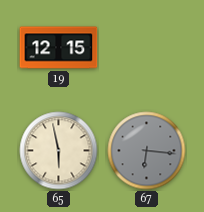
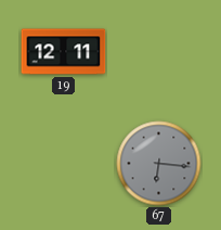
19: 12:15 -> 12:11
65: 5:58 -> none
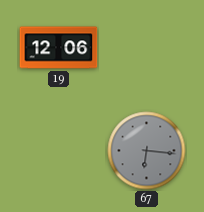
19: 12:11 -> 12:06
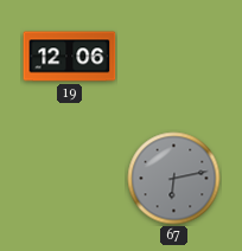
67: 6:16 -> 6:13
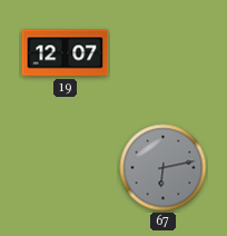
19: 12:06 -> 12:07
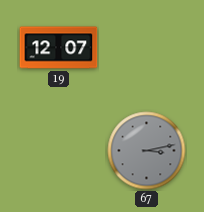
67: 6:13 -> 3:13
